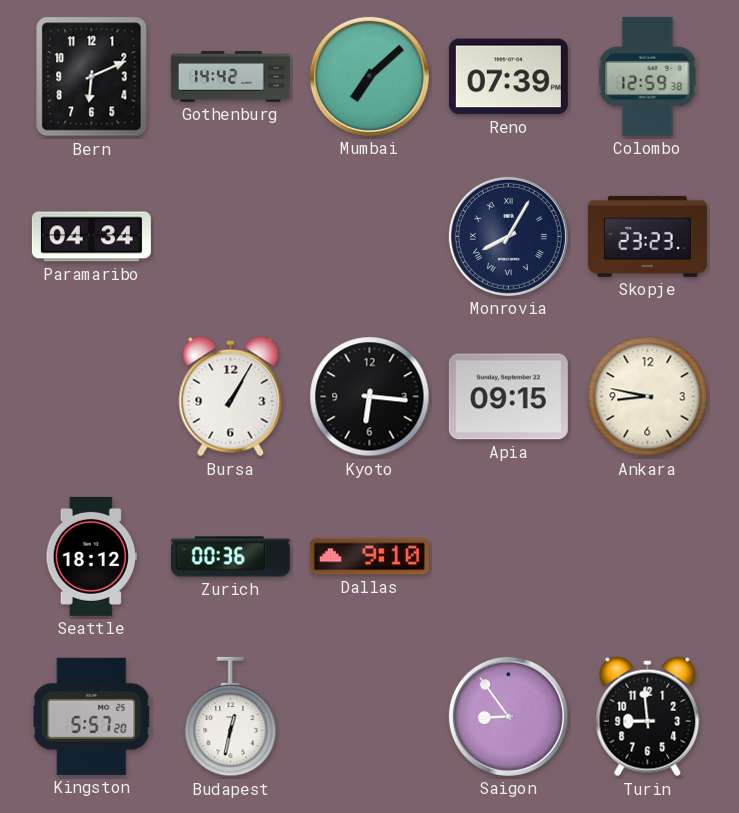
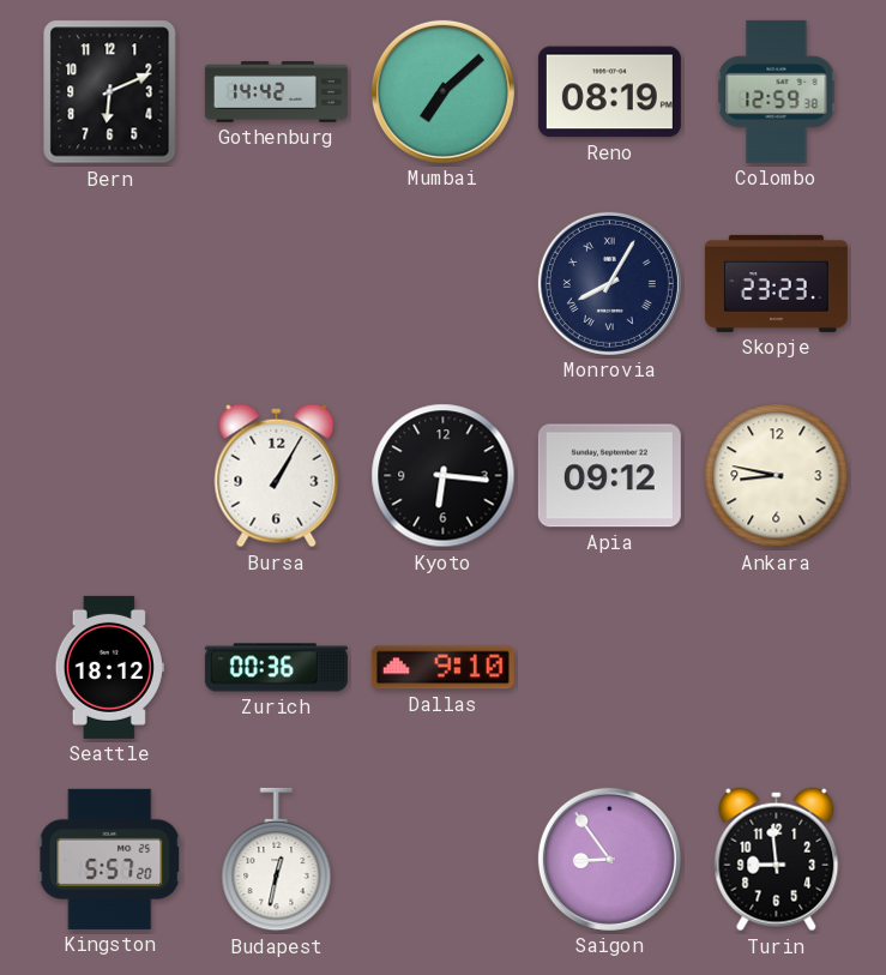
Reno: 07:39 -> 08:19
Paramaribo: 04:34 -> none
Apia: 09:15 -> 09:12
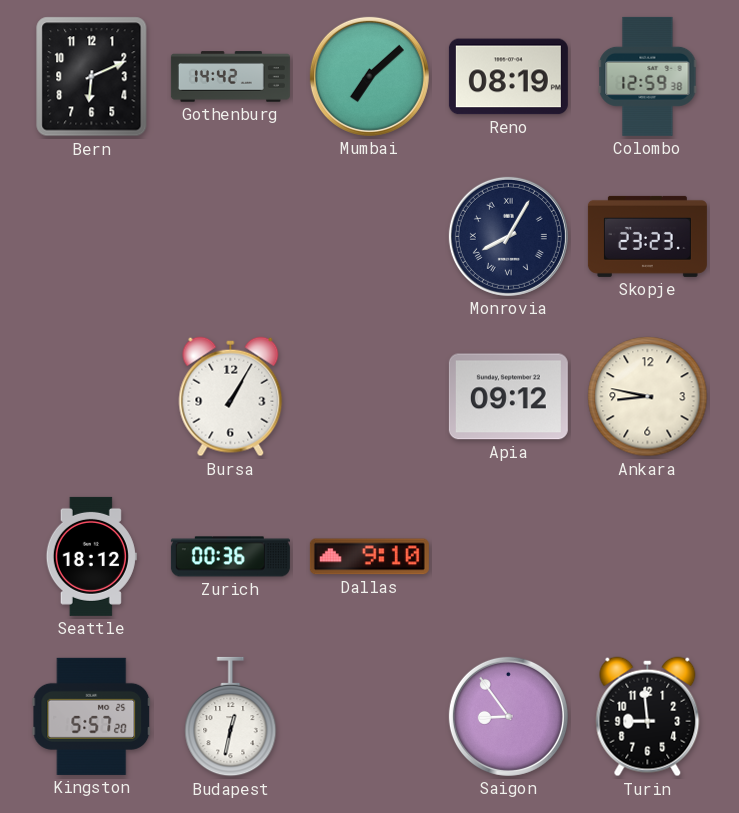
Kyoto: 6:16 -> none
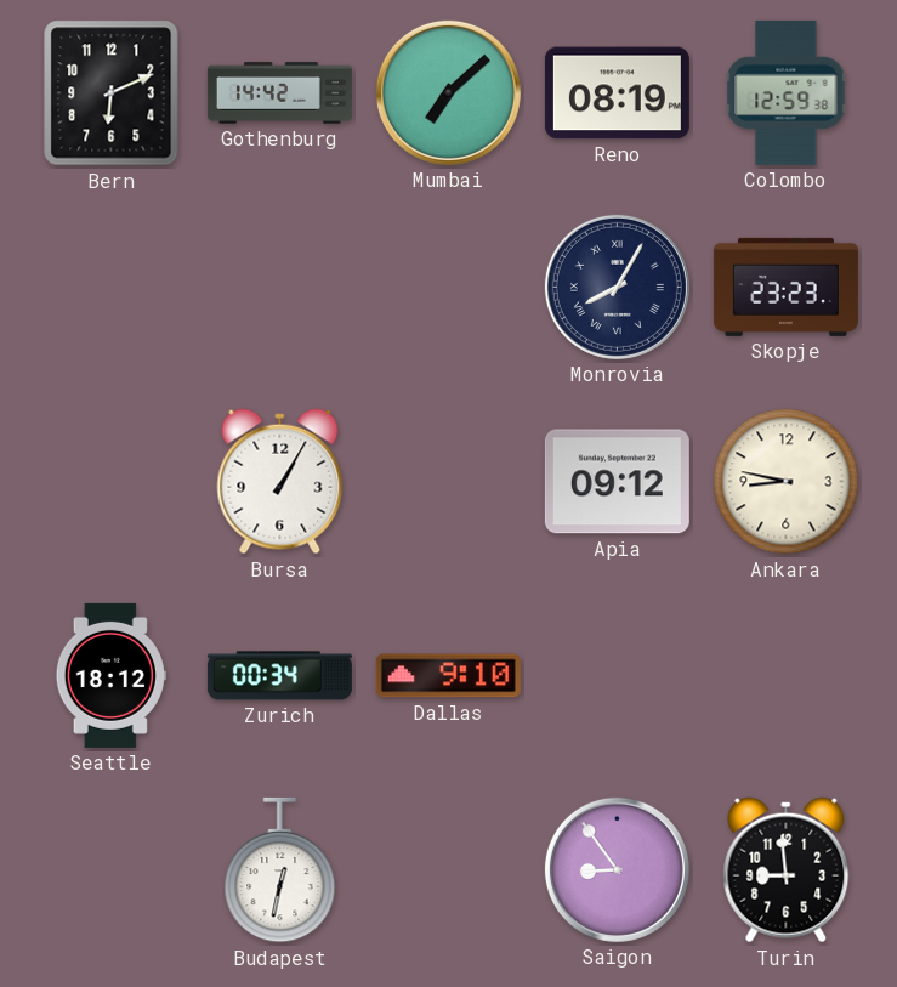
Zurich: 00:36 -> 00:34
Kingston: 5:57 -> none
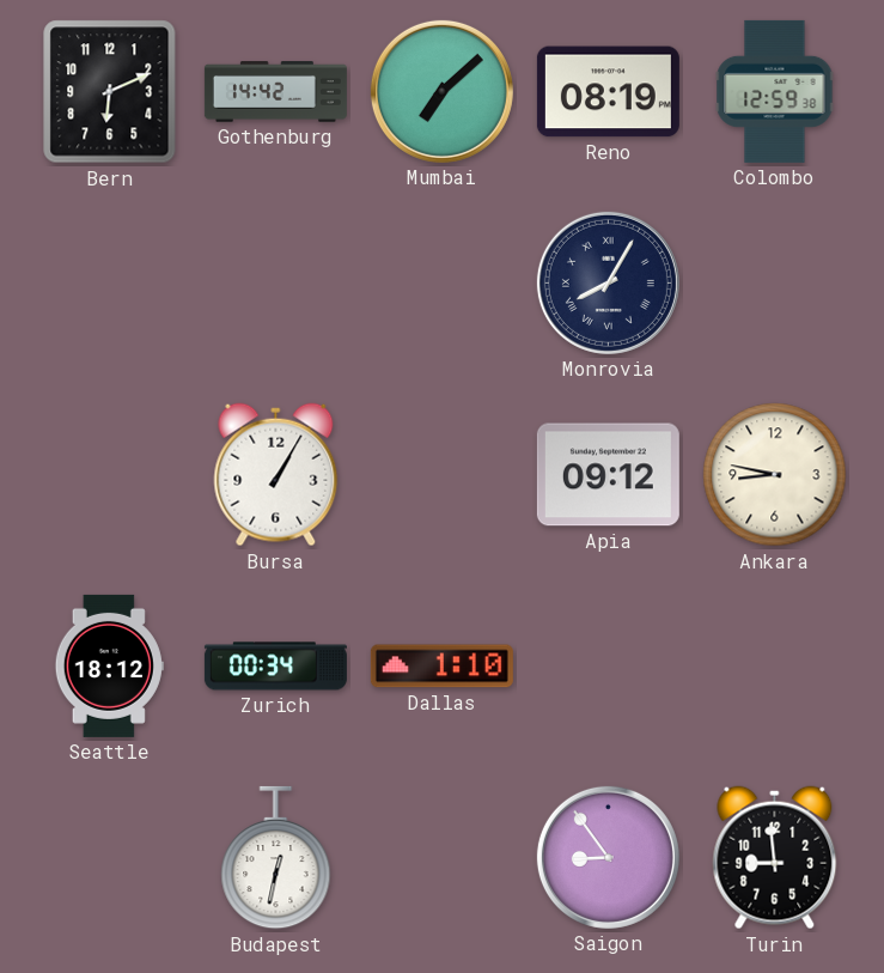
Skopje: 23:23 -> none
Dallas: 9:10 -> 1:10
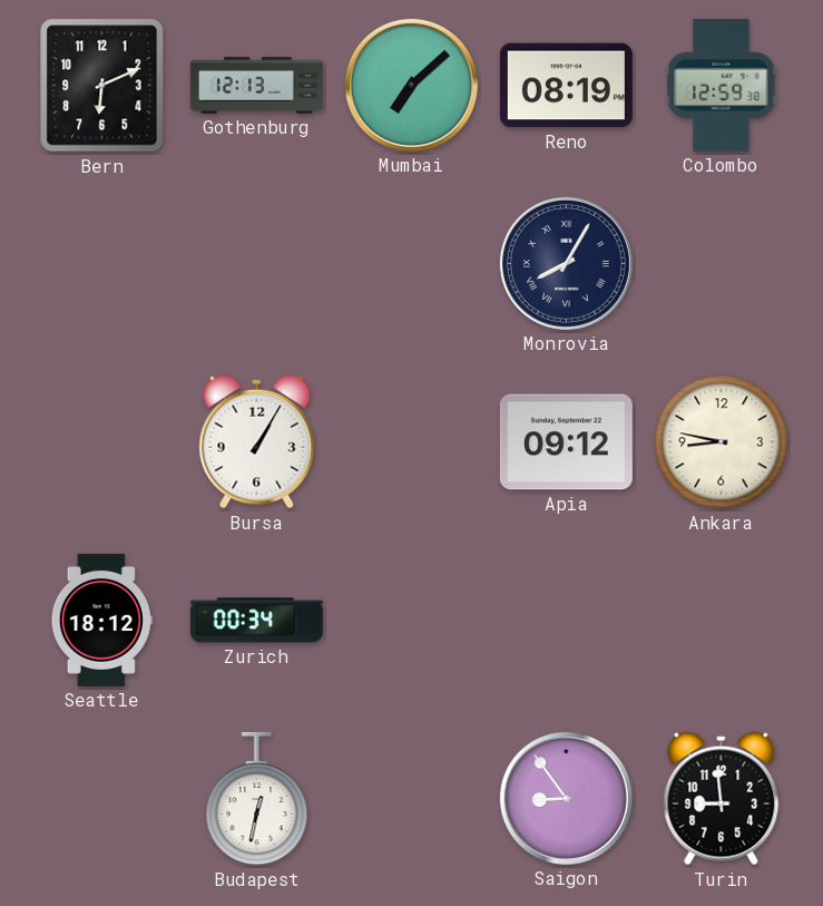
Gothenburg: 14:42 -> 12:13
Dallas: 1:10 -> none
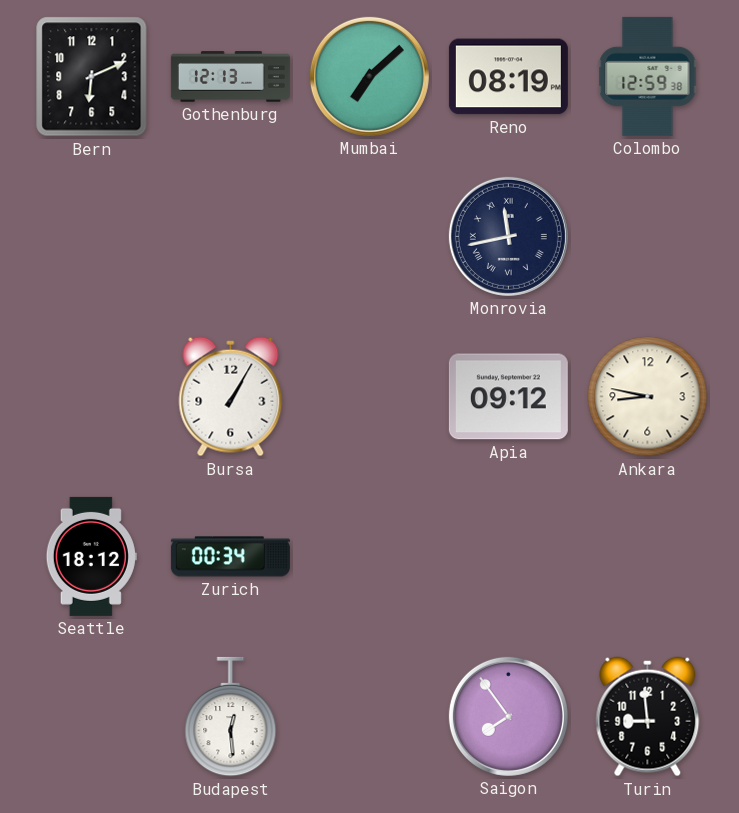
Monrovia: 8:05 -> 11:43
Budapest: 12:32 -> 12:29
Saigon: 8:54 -> 7:54
